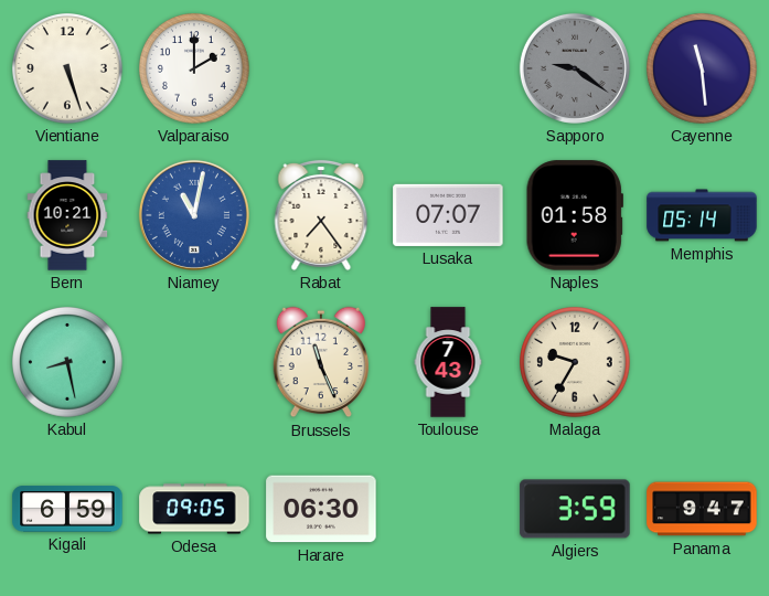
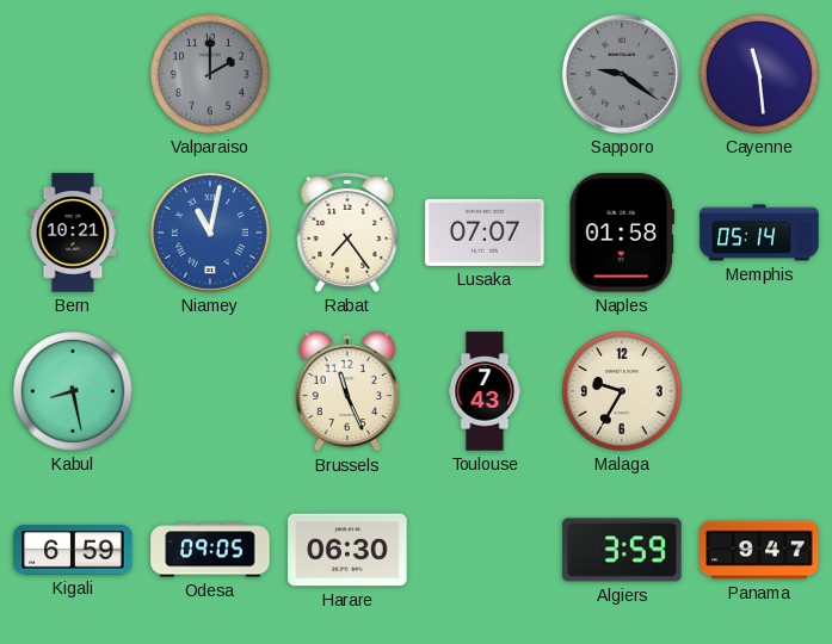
Vientiane: 5:27 -> none
Valparaiso dial: white -> grey
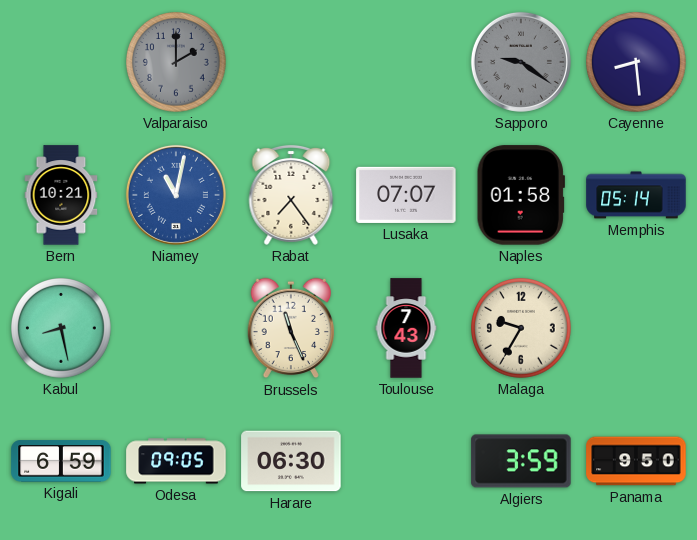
Cayenne: 11:29 -> 8:29
Panama: 9:47 -> 9:50
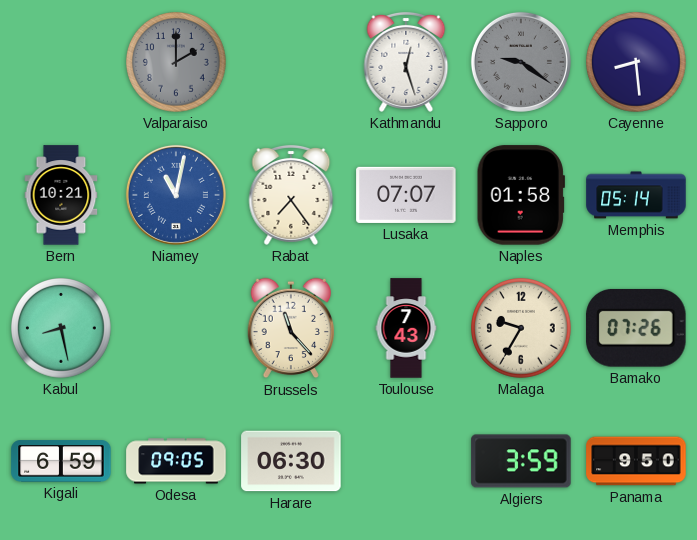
Kathmandu: none -> 12:27
Brussels: 11:26 -> 11:23
Bamako: none -> 07:26
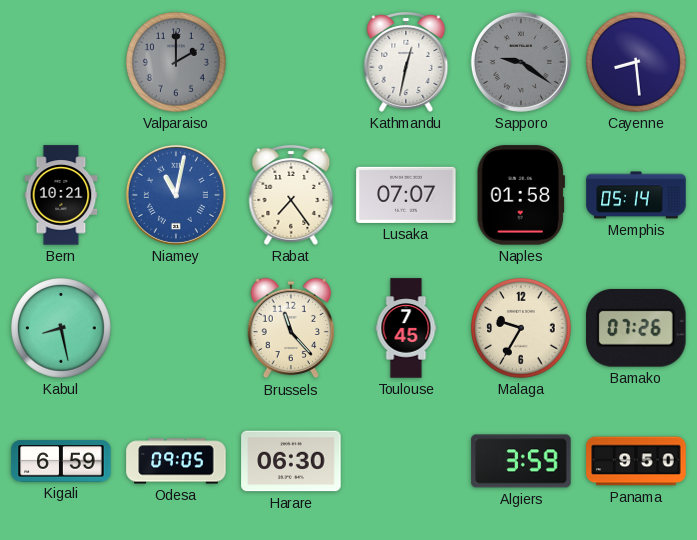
Kathmandu: 12:27 -> 12:32
Toulouse: 7:43 -> 7:45
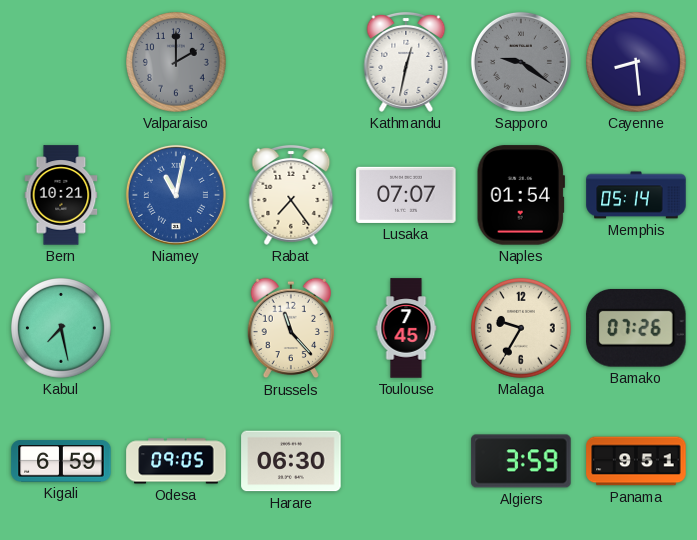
Naples: 01:58 -> 01:54
Kabul: 8:28 -> 7:28
Panama: 9:50 -> 9:51
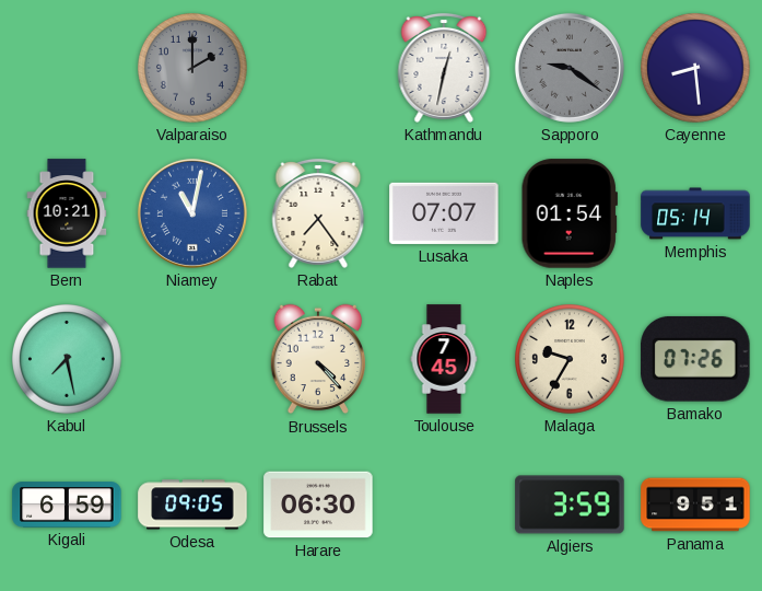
Brussels: 11:23 -> 4:23
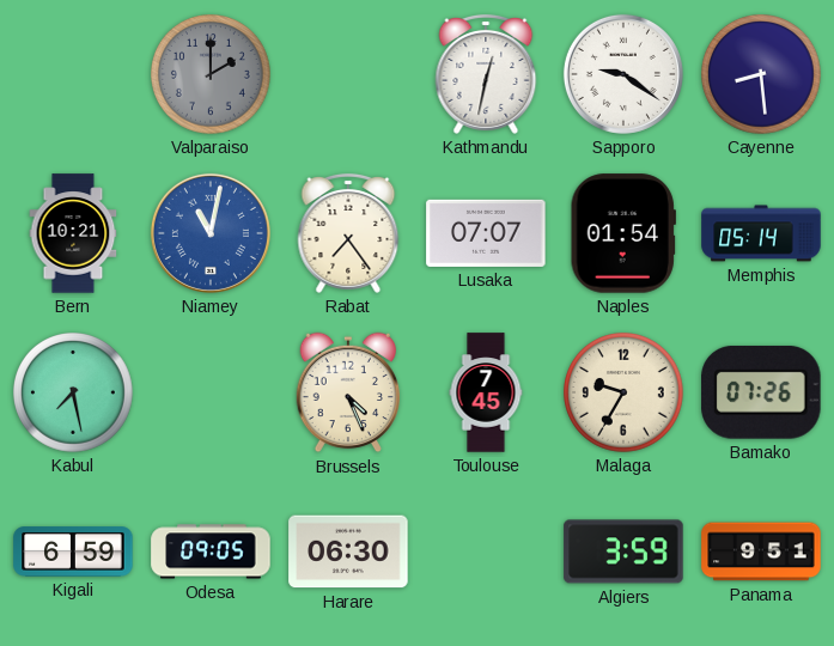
Sapporo dial: grey -> white
Brussels: 4:23 -> 4:26
